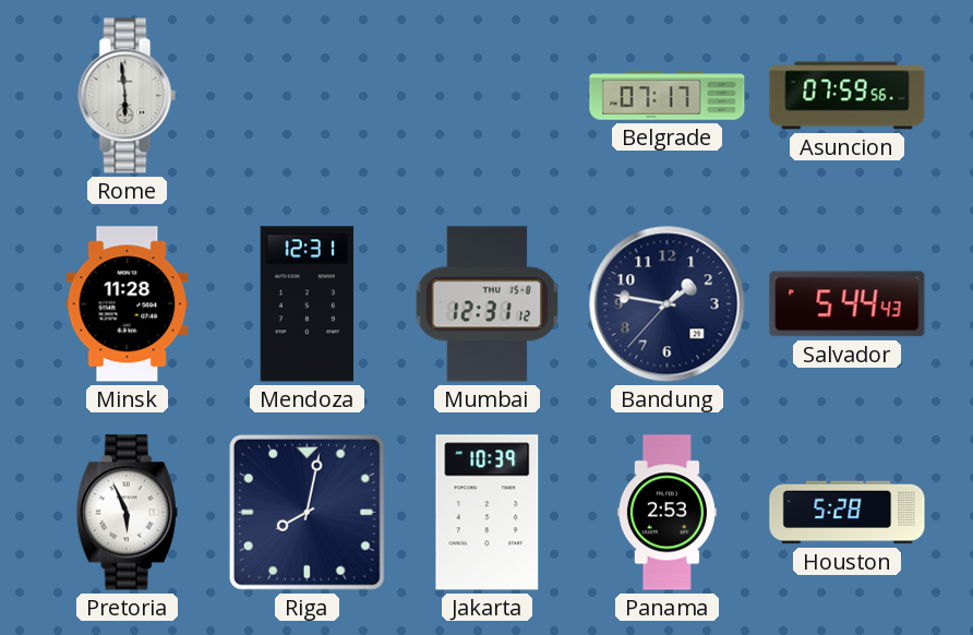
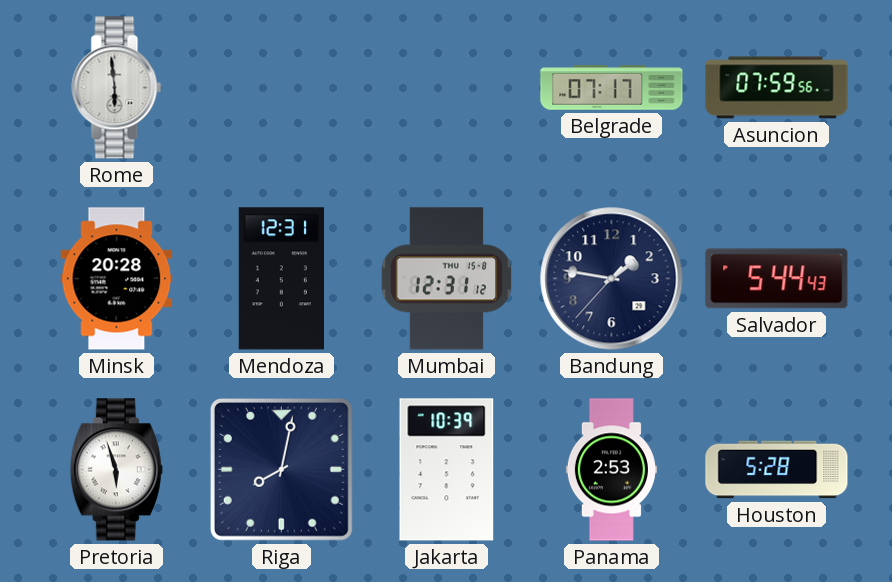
Minsk: 11:28 -> 20:28
Pretoria: 5:56 -> 5:57
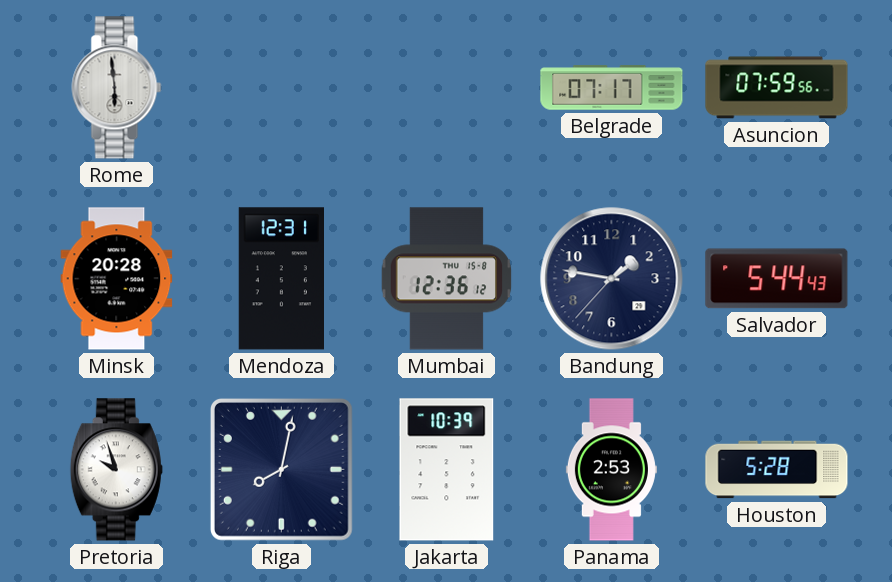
Mumbai: 12:31 -> 12:36
Pretoria: 5:57 -> 9:57
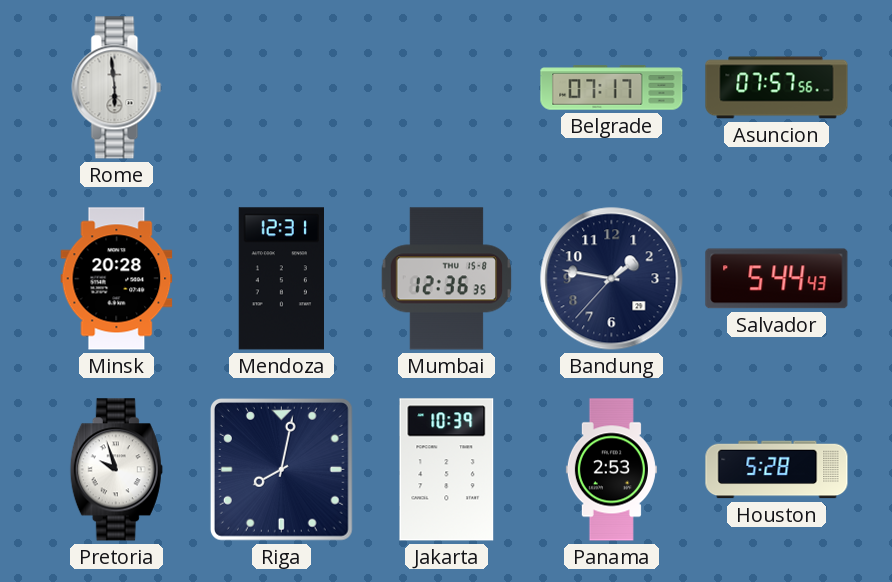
Asuncion: 07:59 -> 07:57
Mumbai: 12:36:12 -> 12:36:35
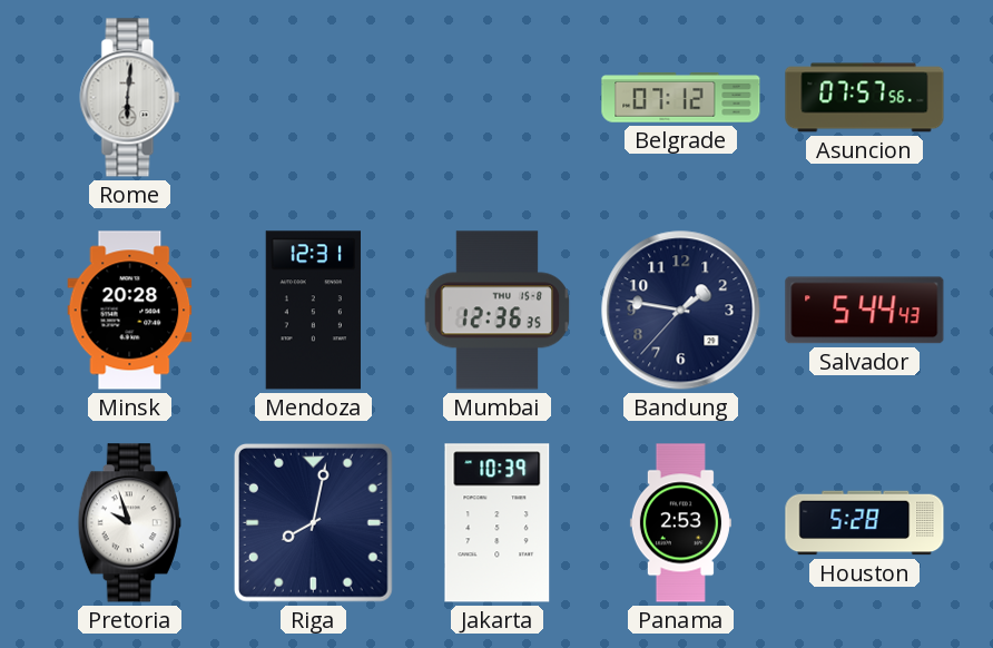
Rome: 5:59 -> 6:01
Belgrade: 07:17 -> 07:12
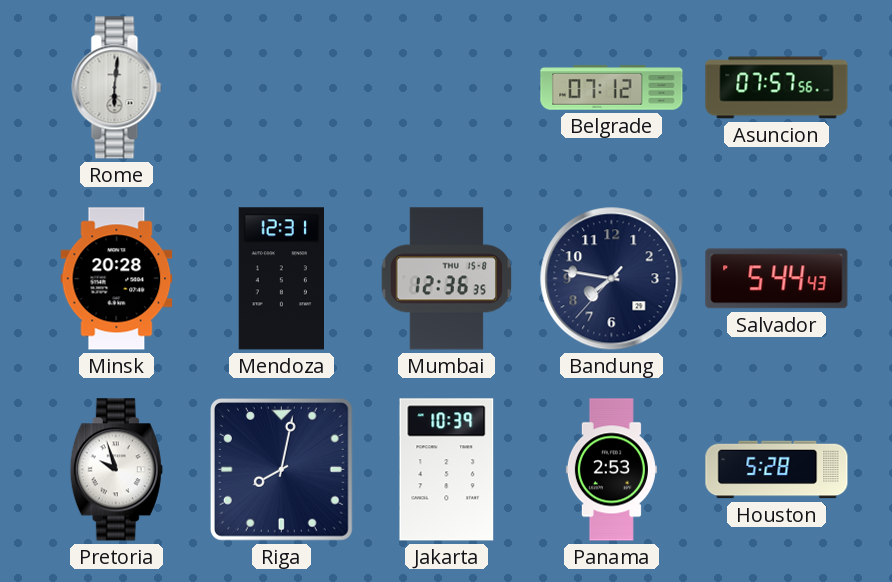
Bandung: 1:46 -> 7:46
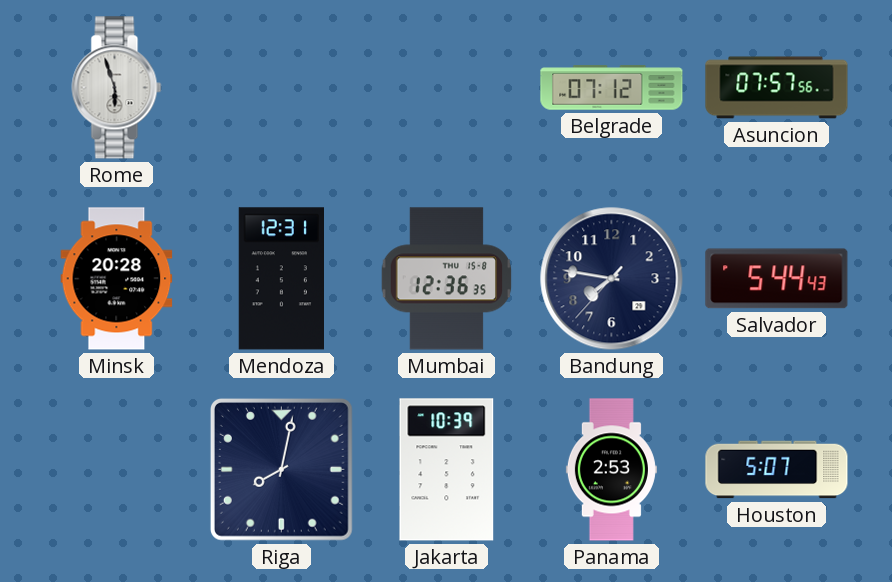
Rome: 6:01 -> 5:57
Pretoria: 9:57 -> none
Houston: 5:28 -> 5:07
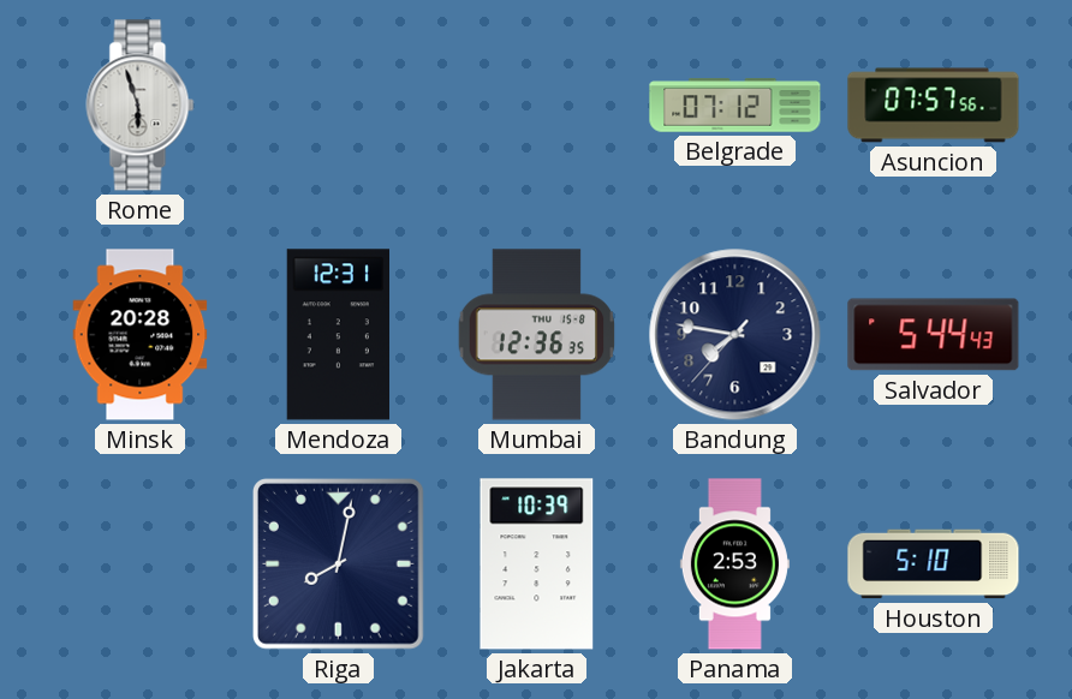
Houston: 5:07 -> 5:10
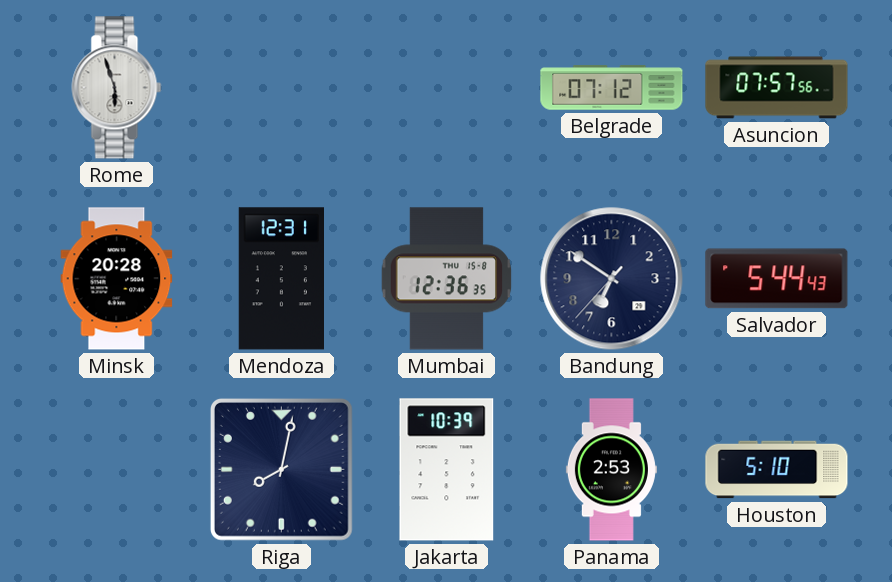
Bandung: 7:46 -> 6:50
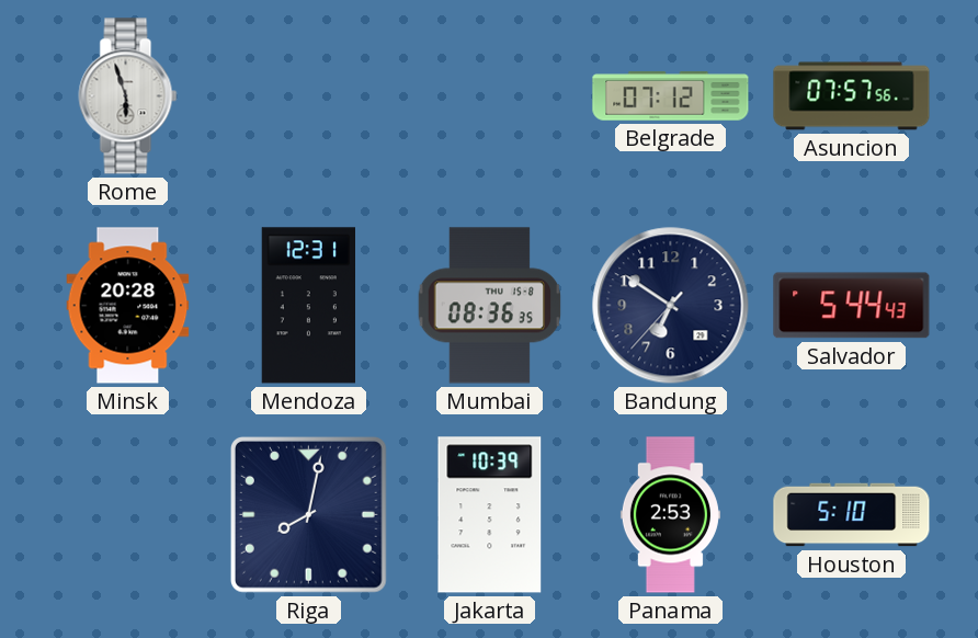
Mumbai: 12:36 -> 08:36
